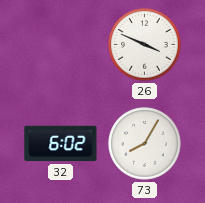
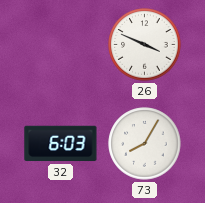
32: 6:02 -> 6:03
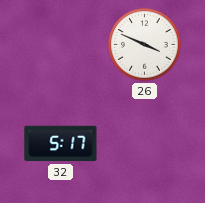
32: 6:03 -> 5:17
73: 8:05 -> none
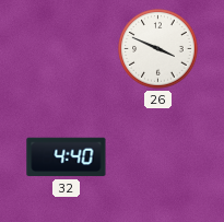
32: 5:17 -> 4:40
